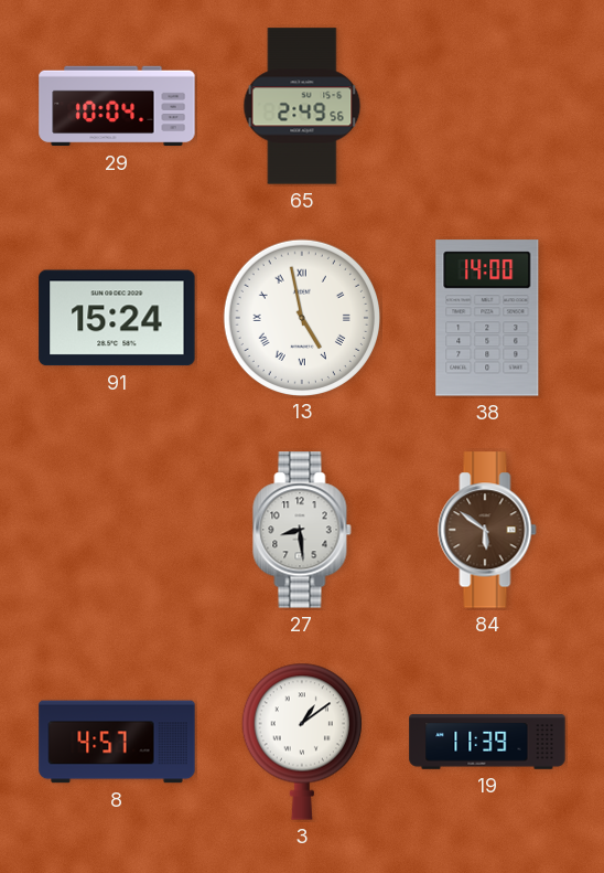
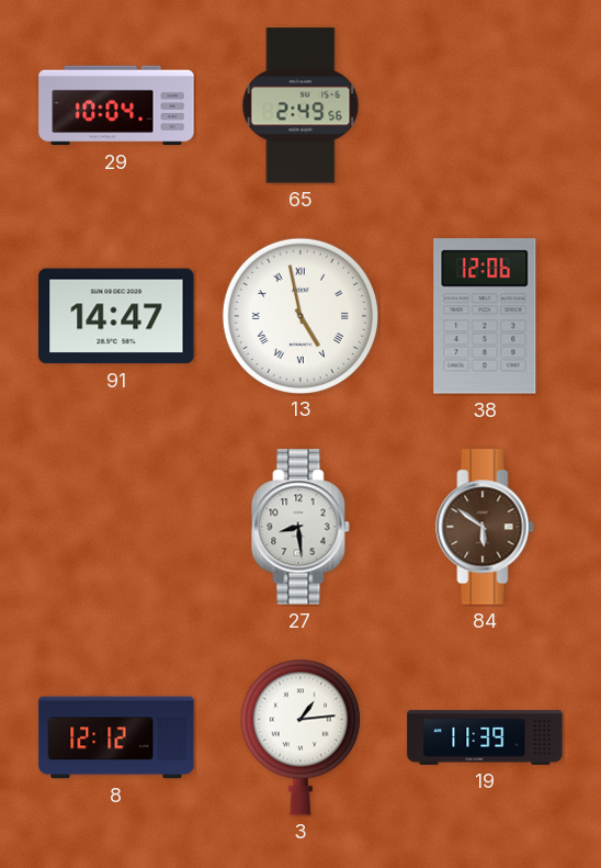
91: 15:24 -> 14:47
38: 14:00 -> 12:06
8: 4:57 -> 12:12
3: 1:09 -> 1:14
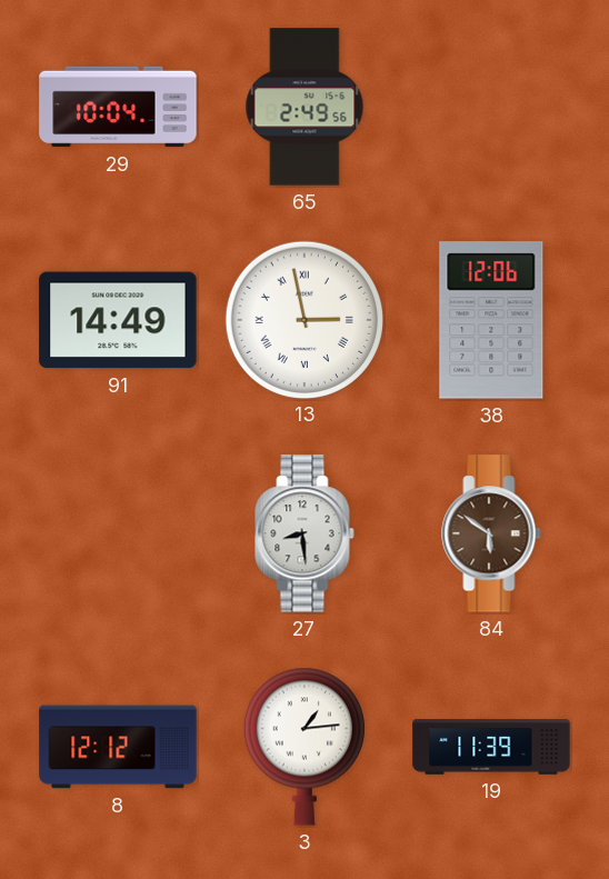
91: 14:47 -> 14:49
13: 4:58 -> 2:58
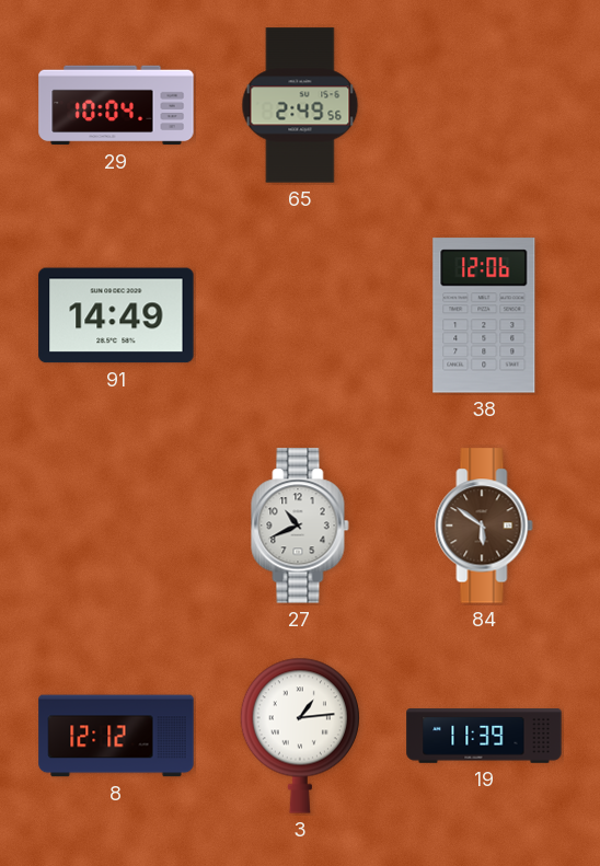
13: 2:58 -> none
27: 8:29 -> 10:41
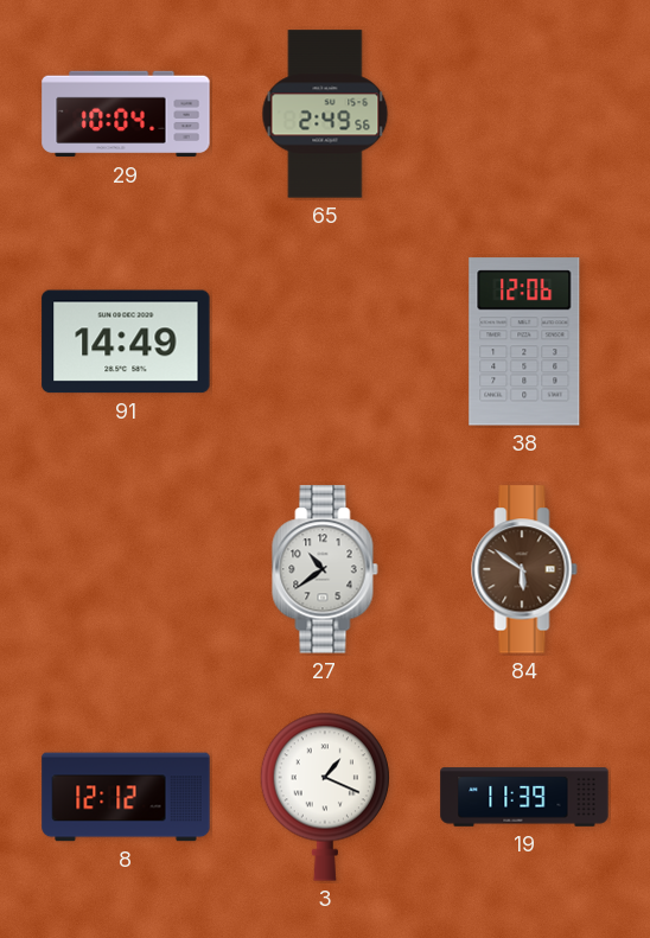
27: 10:41 -> 10:39
3: 1:14 -> 1:19
